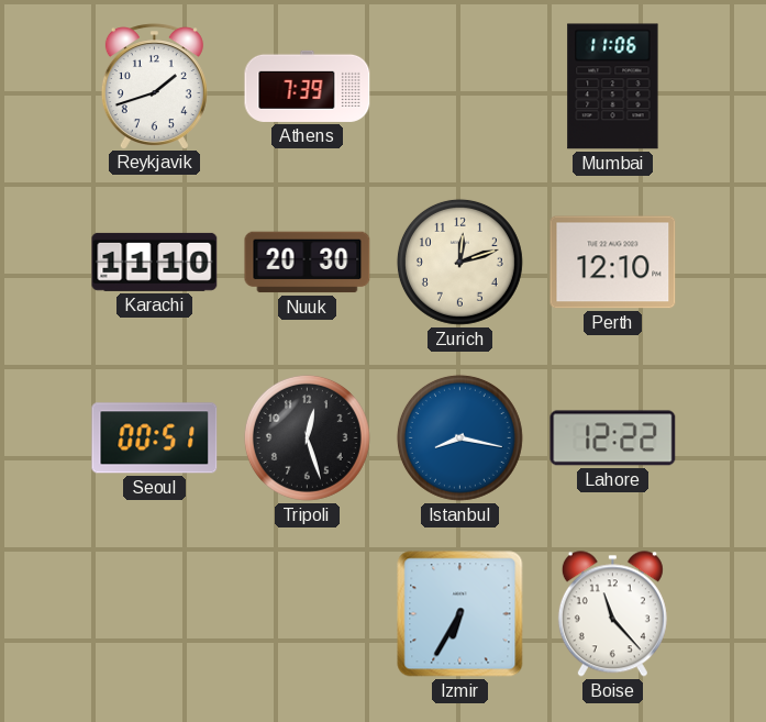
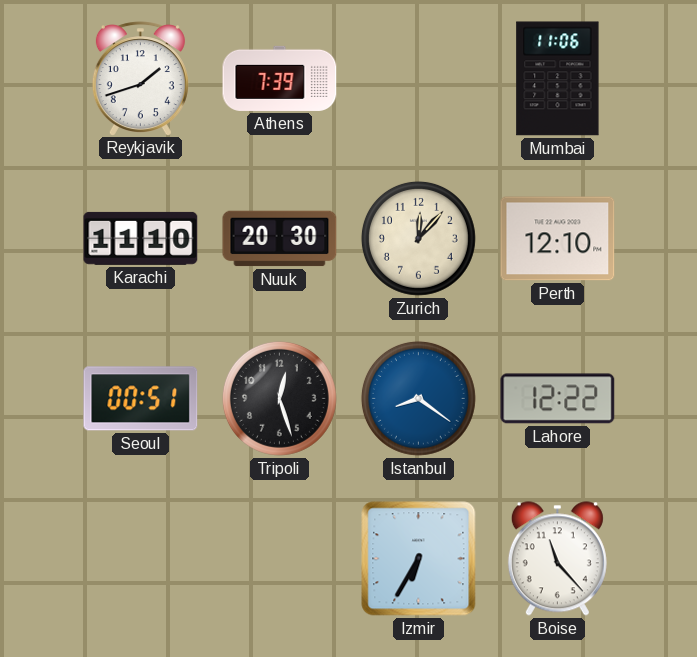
Zurich: 12:12 -> 12:07
Istanbul: 8:17 -> 8:21
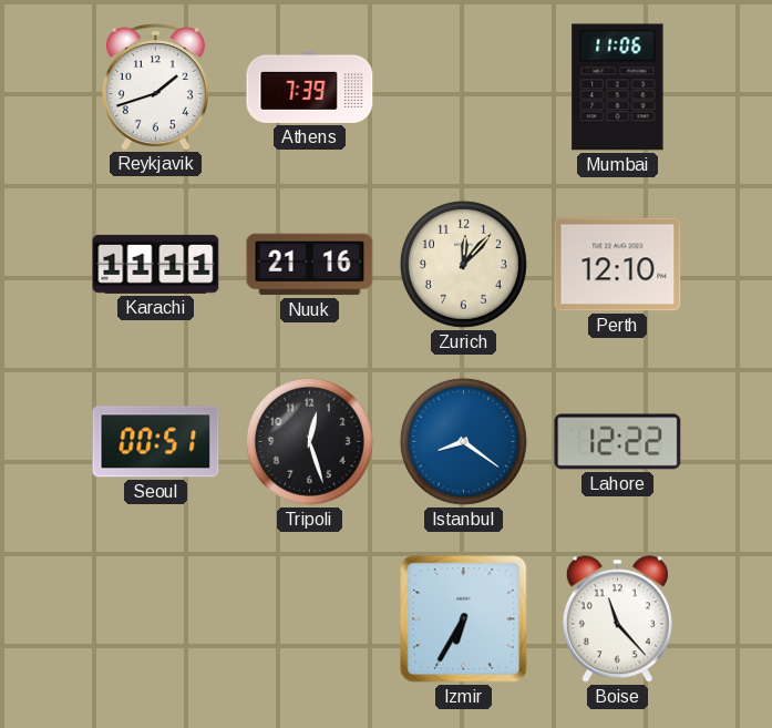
Karachi: 11:10 -> 11:11
Nuuk: 20:30 -> 21:16
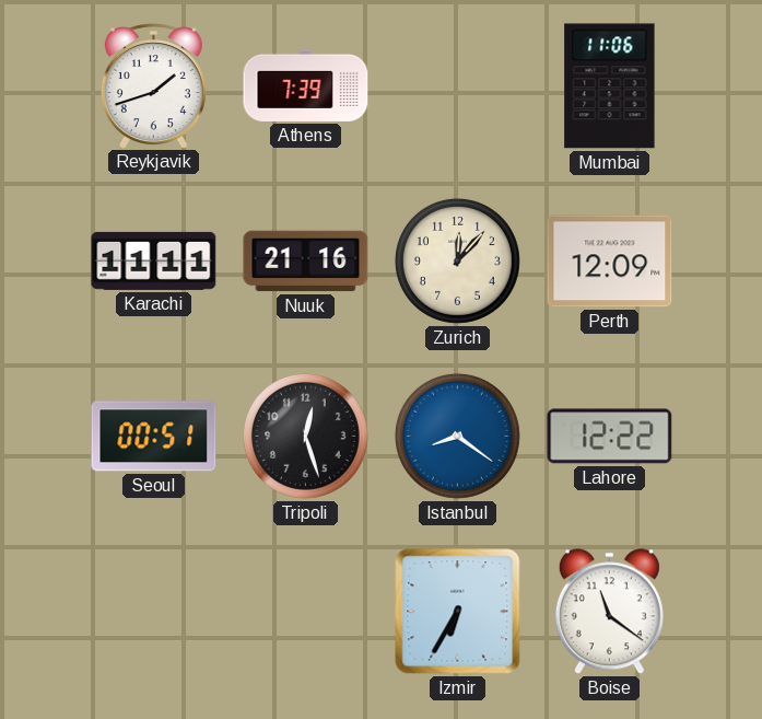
Perth: 12:10 -> 12:09
Boise: 11:23 -> 11:21
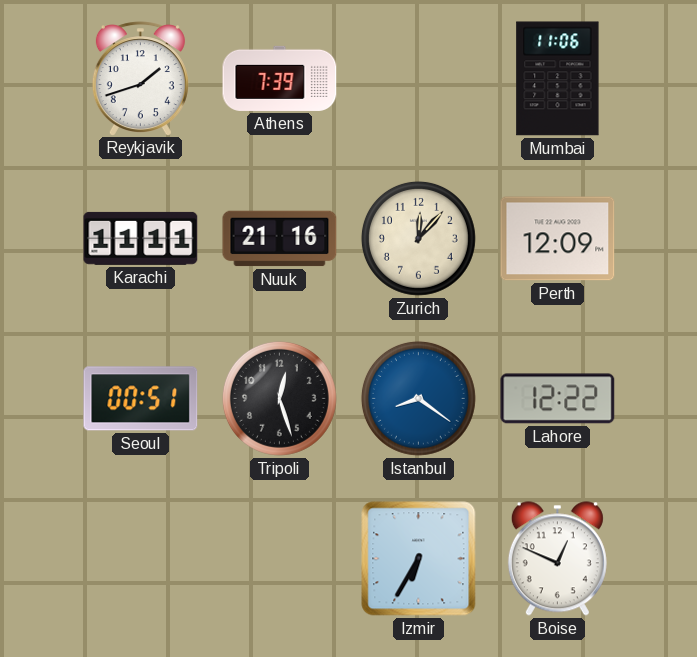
Boise: 11:21 -> 12:49
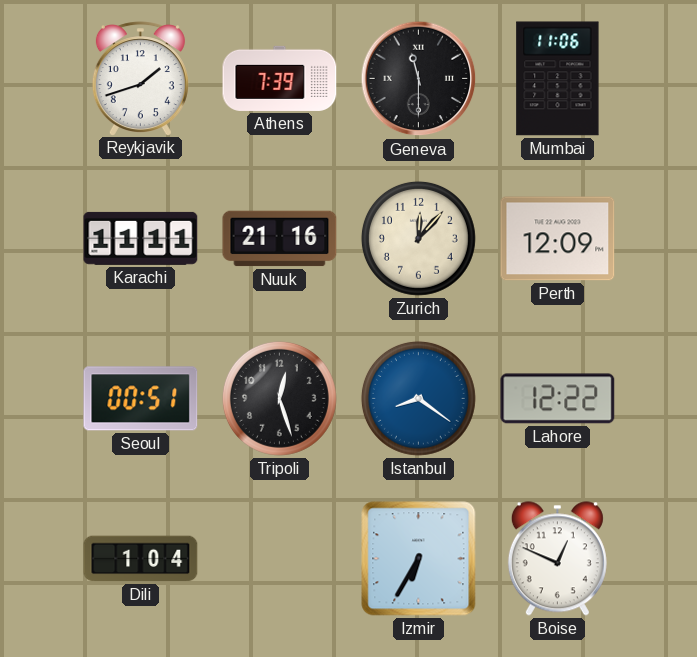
Geneva: none -> 11:30
Dili: none -> 1:04
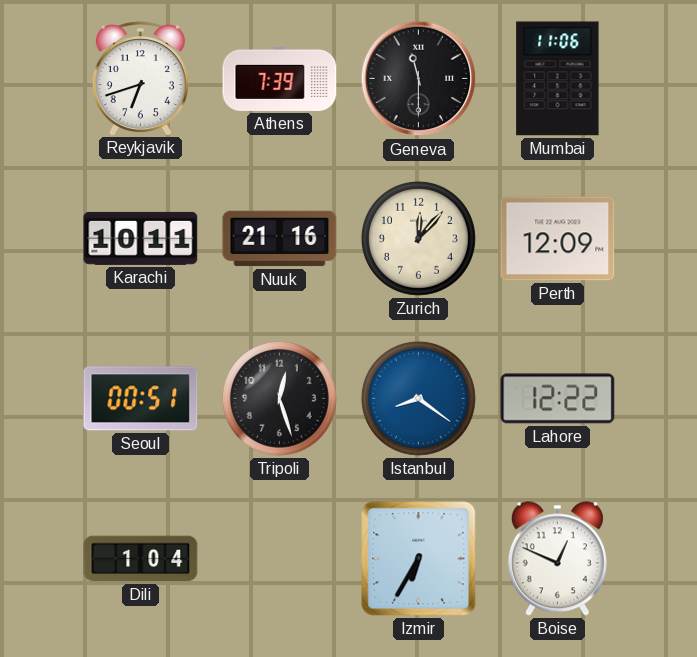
Reykjavik: 1:42 -> 6:42
Karachi: 11:11 -> 10:11
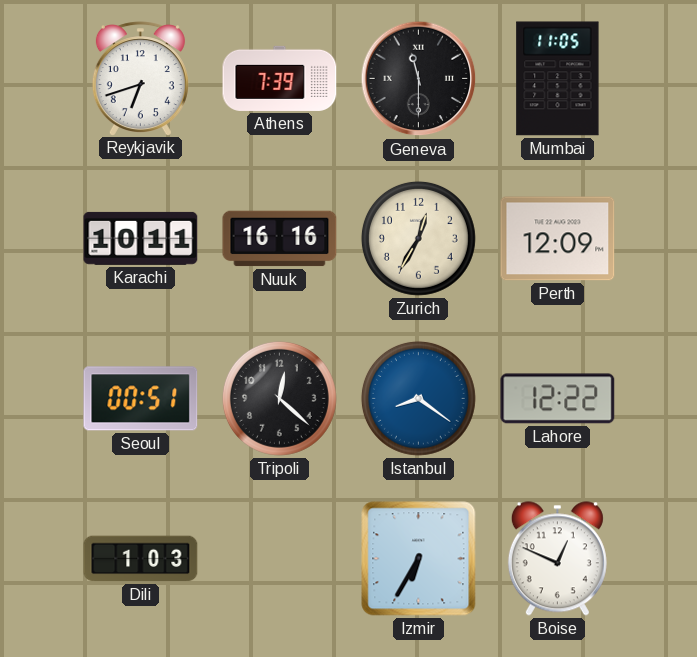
Mumbai: 11:06 -> 11:05
Nuuk: 21:16 -> 16:16
Zurich: 12:07 -> 12:35
Tripoli: 12:27 -> 12:22
Dili: 1:04 -> 1:03
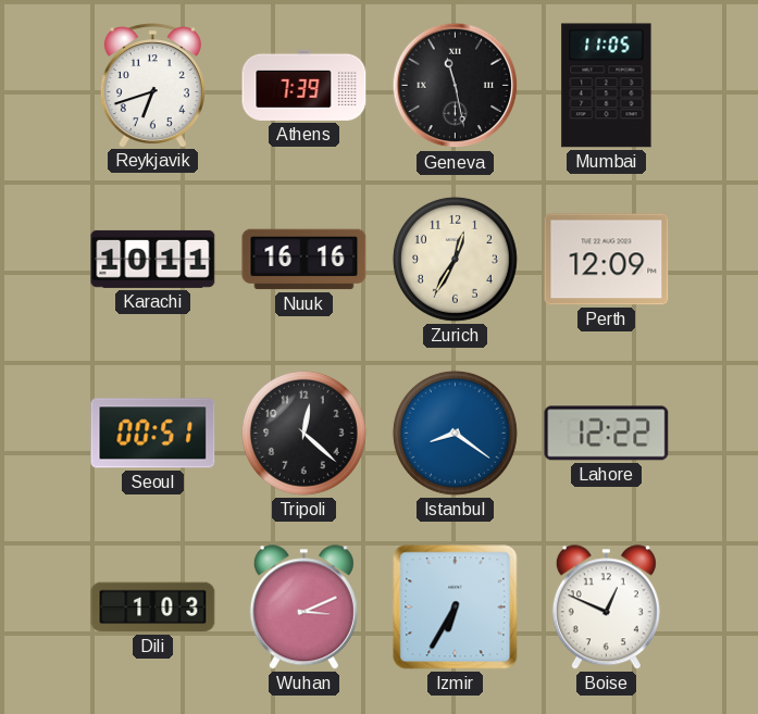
Geneva: 11:30 -> 11:28
Wuhan: none -> 3:11
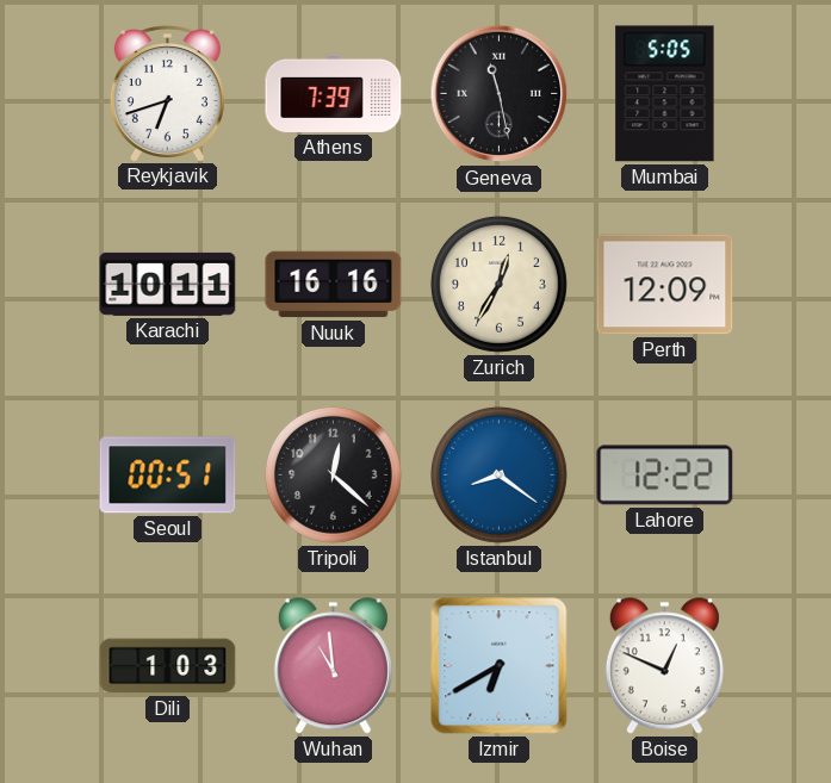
Mumbai: 11:05 -> 5:05
Wuhan: 3:11 -> 10:59
Izmir: 6:35 -> 6:40
